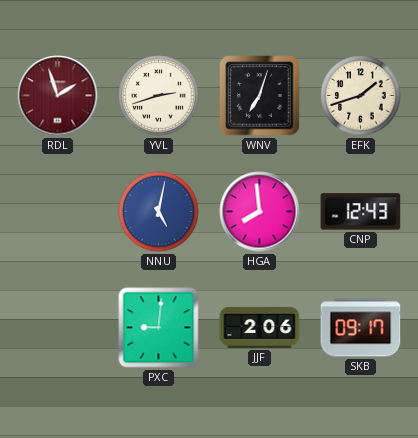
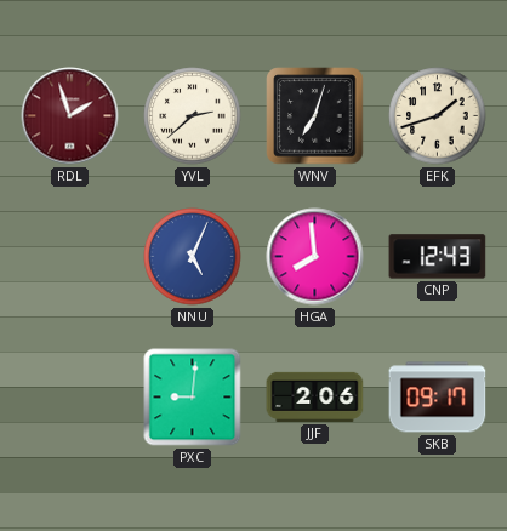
YVL: 2:42 -> 2:38
NNU: 5:02 -> 5:04
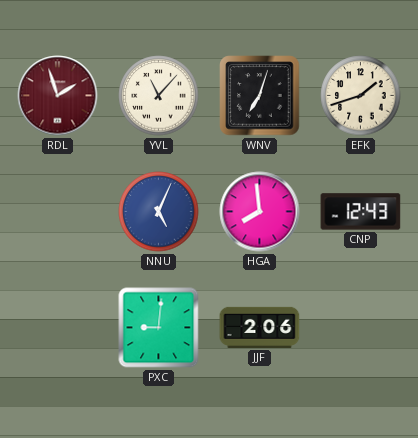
YVL: 2:38 -> 11:07
SKB: 09:17 -> none
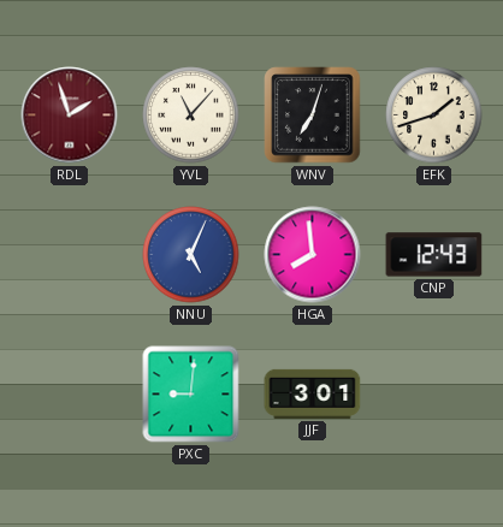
JJF: 2:06 -> 3:01
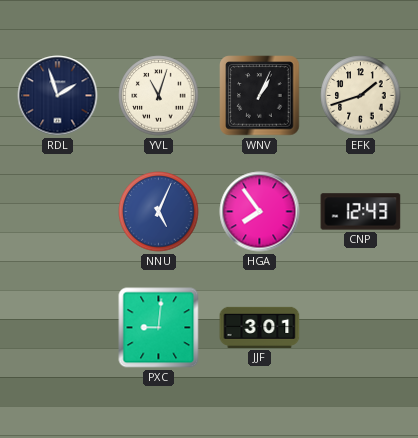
RDL dial: burgundy -> navy
YVL: 11:07 -> 11:03
WNV: 7:03 -> 1:04
HGA: 7:59 -> 7:54
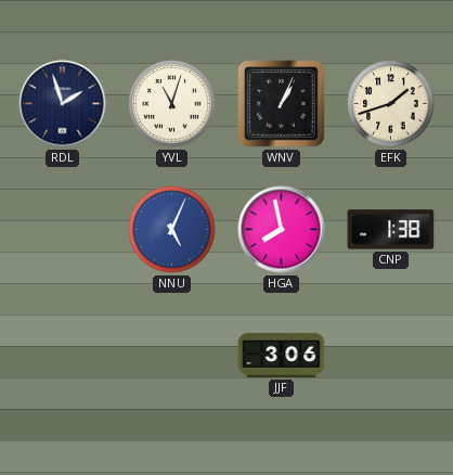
HGA: 7:54 -> 7:58
CNP: 12:43 -> 1:38
PXC: 9:01 -> none
JJF: 3:01 -> 3:06
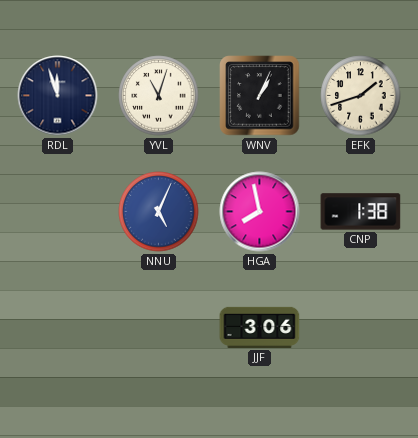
RDL: 1:57 -> 11:57
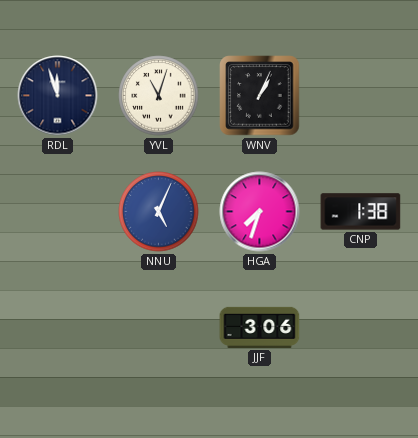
EFK: 1:42 -> none
HGA: 7:58 -> 7:33
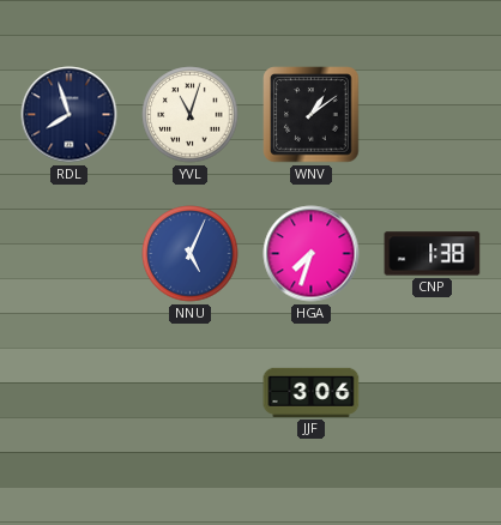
RDL: 11:57 -> 7:57
WNV: 1:04 -> 1:09
